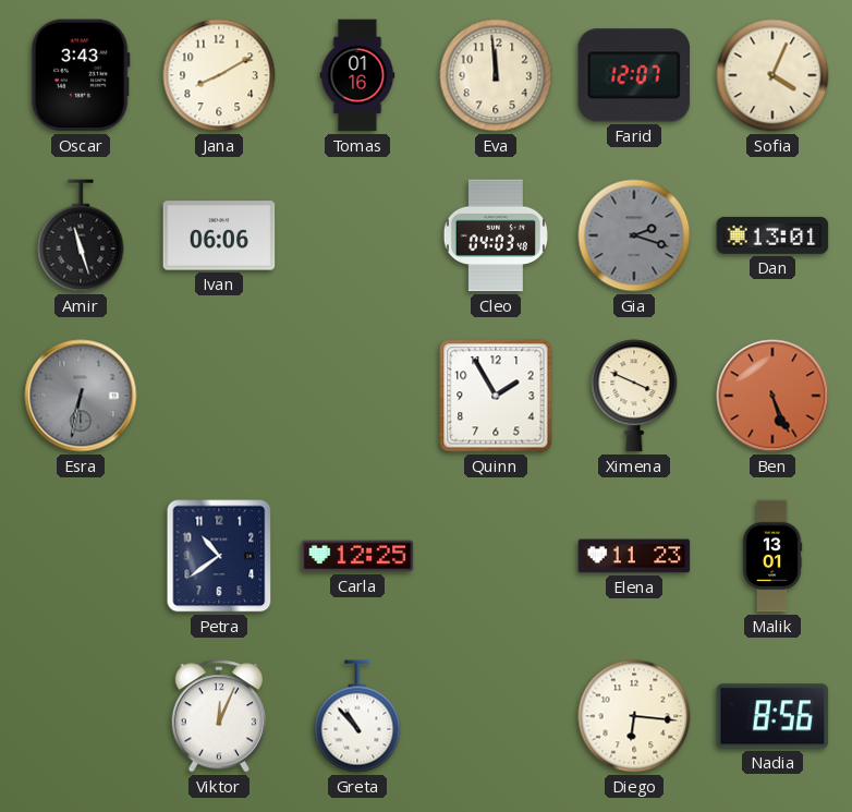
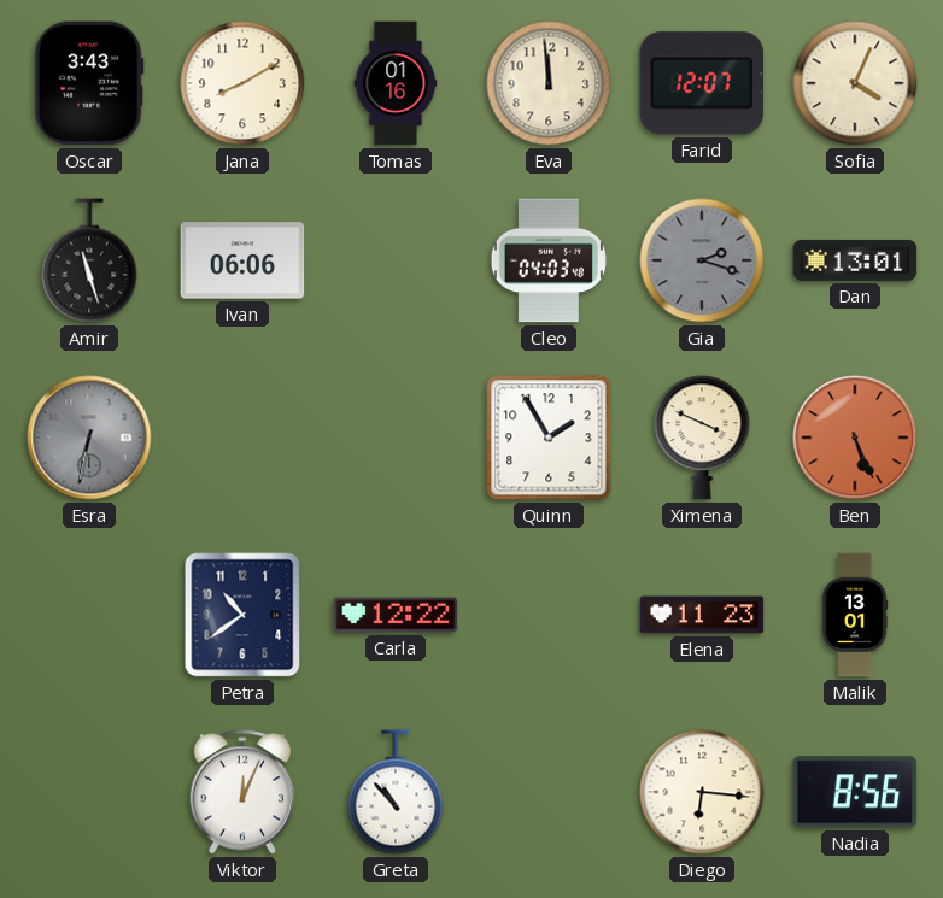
Carla: 12:25 -> 12:22
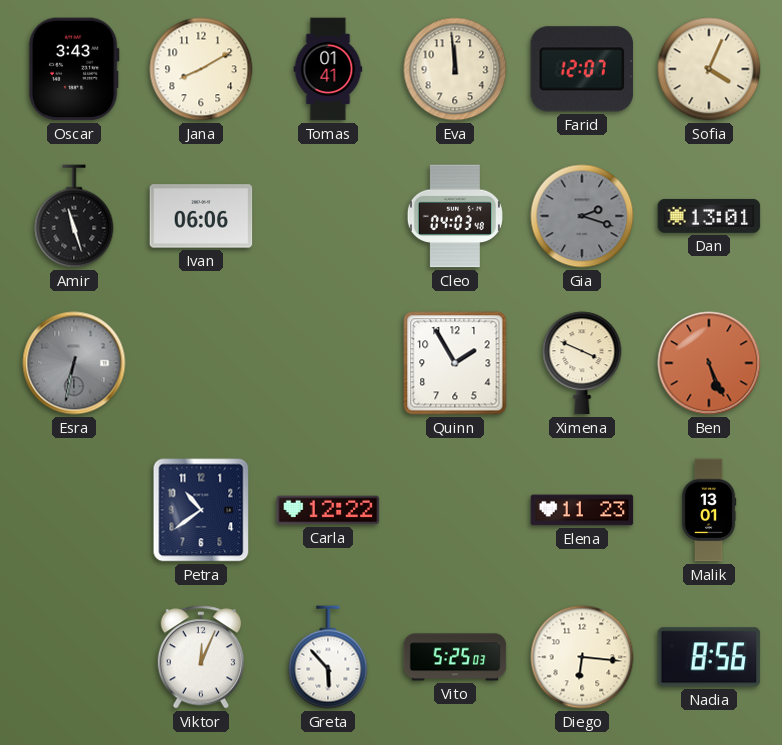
Tomas: 01:16 -> 01:41
Greta: 10:53 -> 5:53
Vito: none -> 5:25
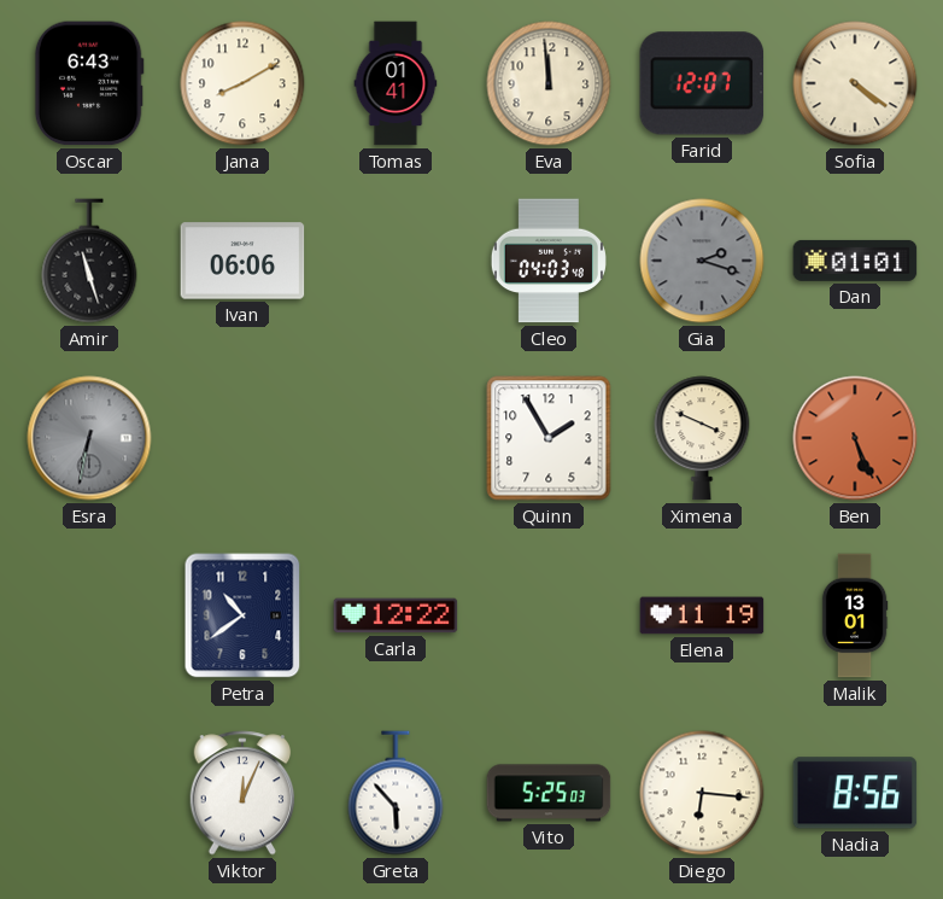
Oscar: 3:43 -> 6:43
Sofia: 4:04 -> 4:21
Dan: 13:01 -> 01:01
Elena: 11:23 -> 11:19
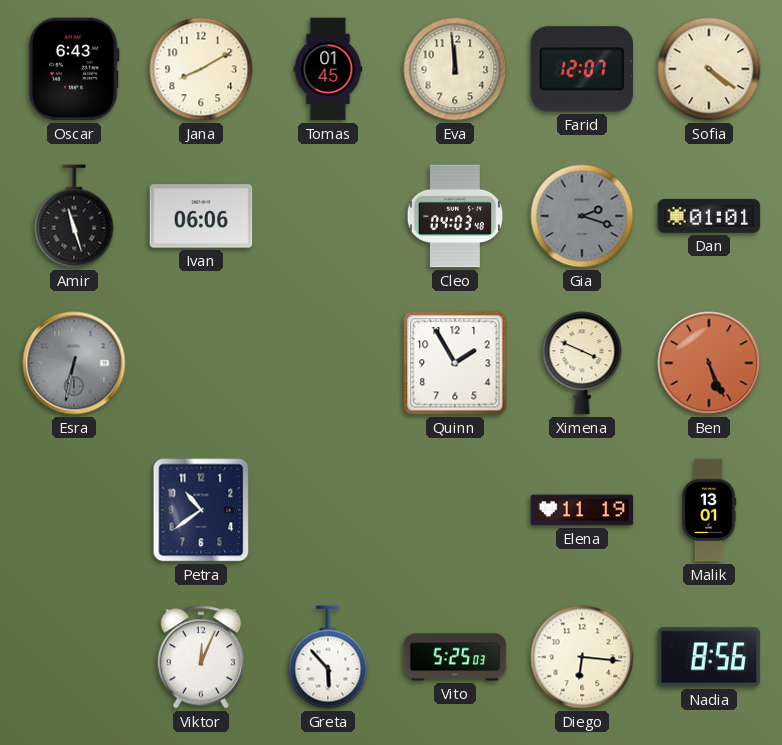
Tomas: 01:41 -> 01:45
Carla: 12:22 -> none
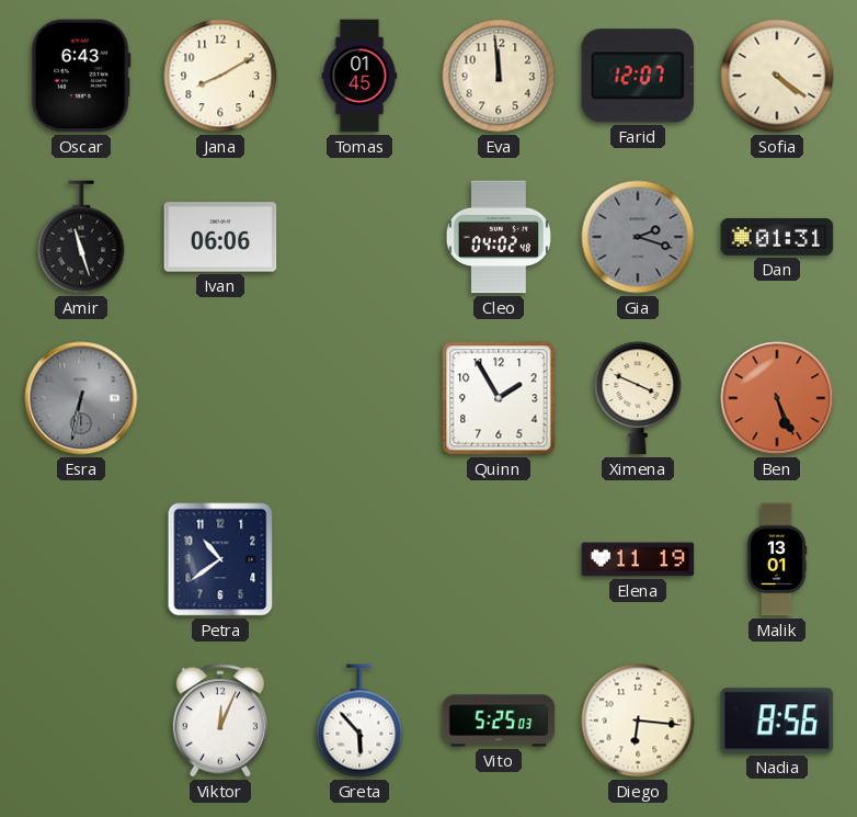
Cleo: 04:03 -> 04:02
Dan: 01:01 -> 01:31
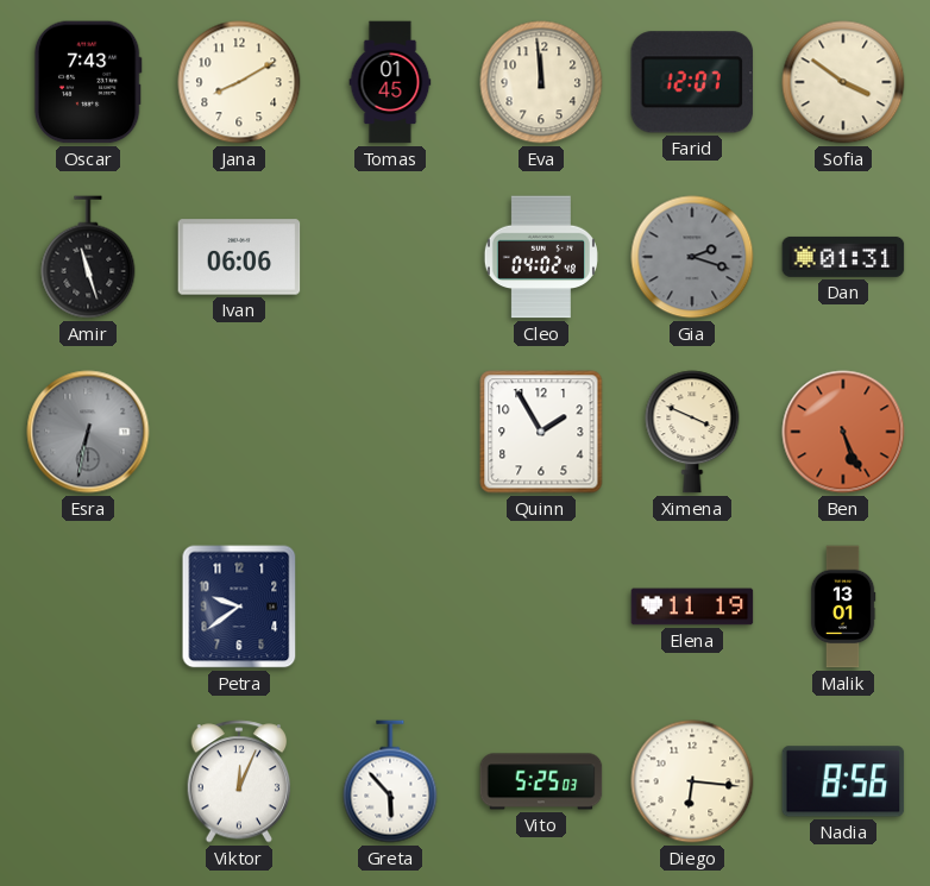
Oscar: 6:43 -> 7:43
Sofia: 4:21 -> 3:51
Petra: 10:39 -> 9:39
